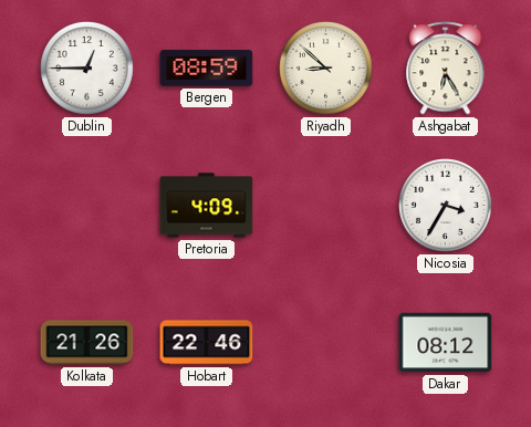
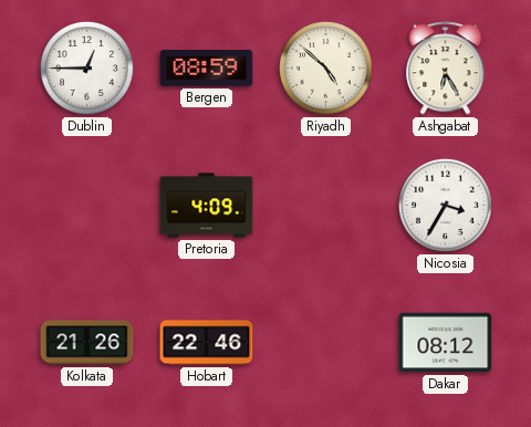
Riyadh: 8:52 -> 4:52
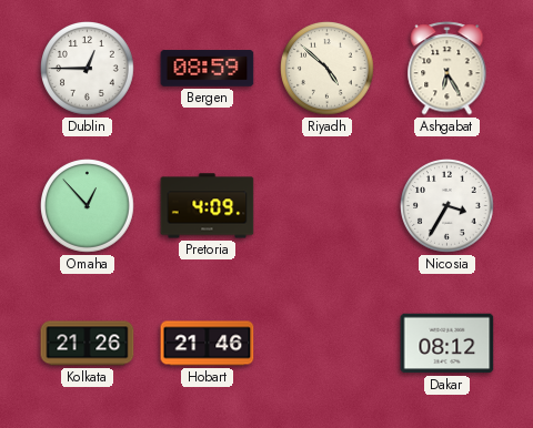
Omaha: none -> 12:53
Hobart: 22:46 -> 21:46
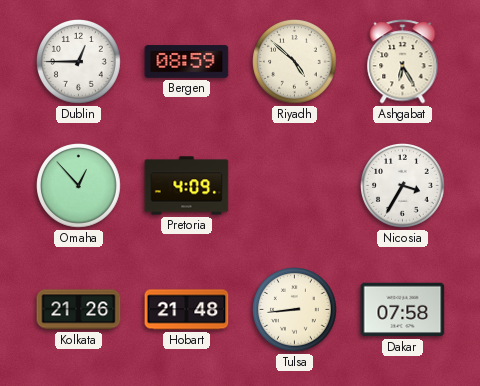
Hobart: 21:46 -> 21:48
Tulsa: none -> 8:44
Dakar: 08:12 -> 07:58
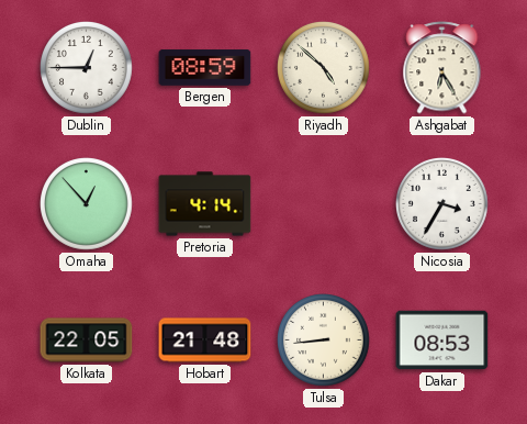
Pretoria: 4:09 -> 4:14
Kolkata: 21:26 -> 22:05
Dakar: 07:58 -> 08:53
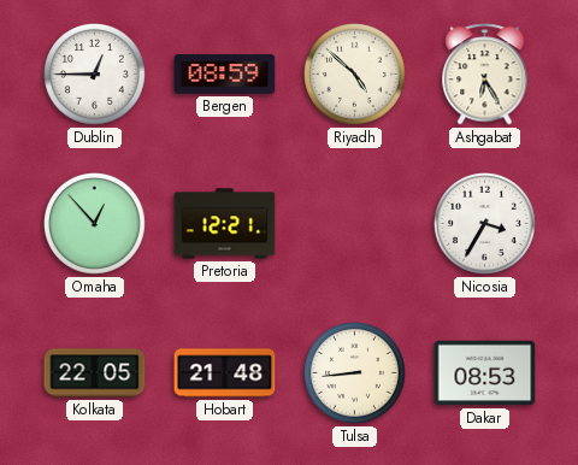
Pretoria: 4:14 -> 12:21
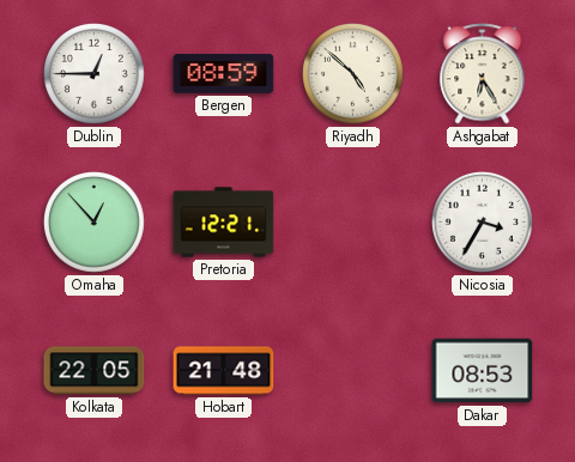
Tulsa: 8:44 -> none
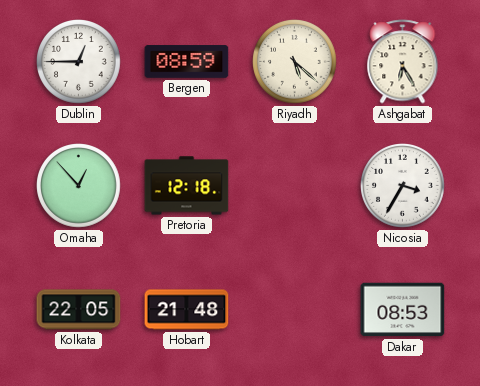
Riyadh: 4:52 -> 5:22
Pretoria: 12:21 -> 12:18
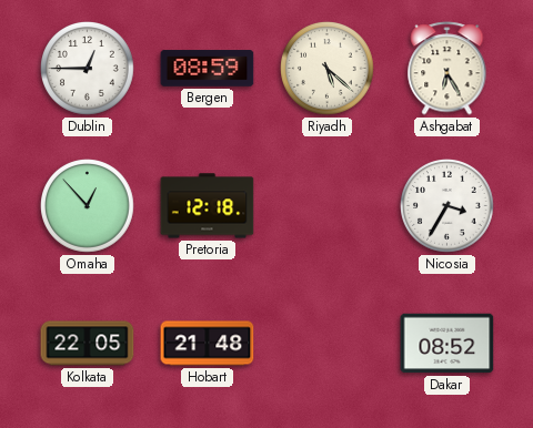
Dakar: 08:53 -> 08:52
